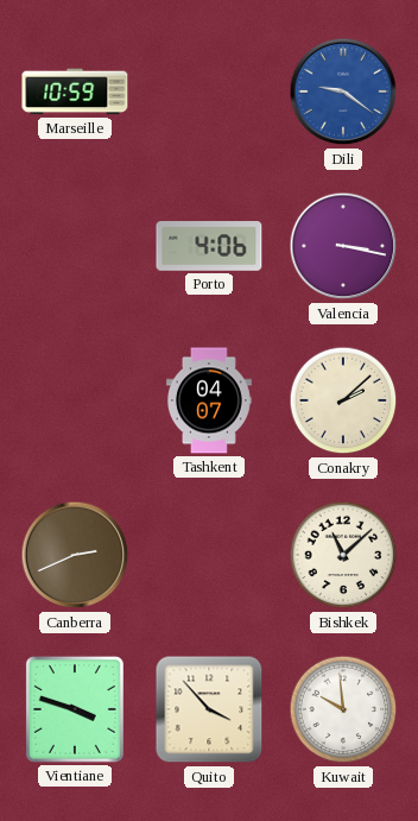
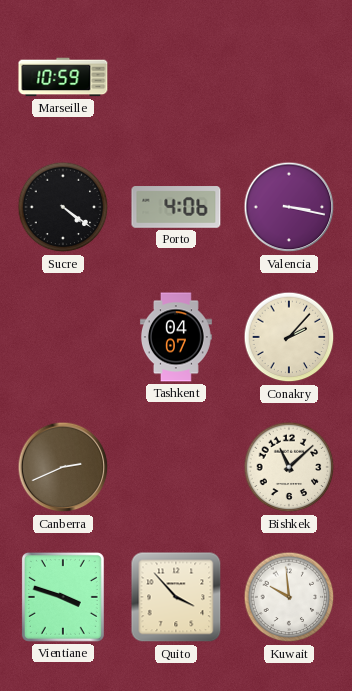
Dili: 9:21 -> none
Sucre: none -> 4:21
Conakry: 2:08 -> 2:07
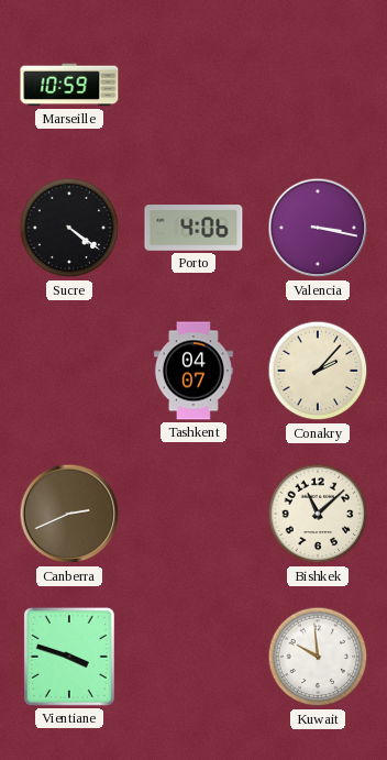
Quito: 3:53 -> none
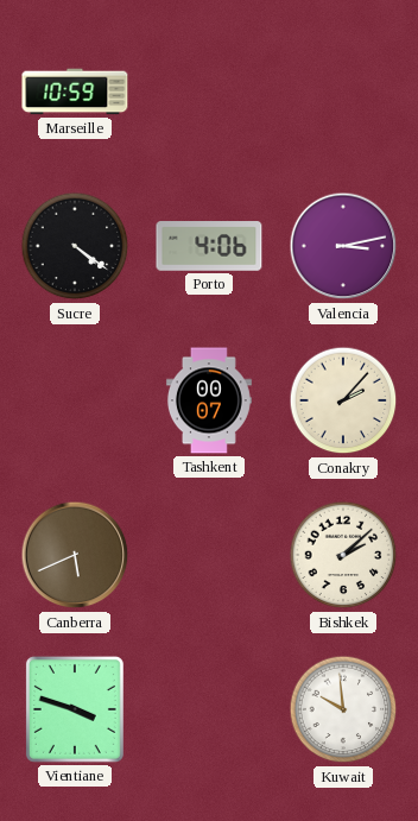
Valencia: 3:17 -> 3:13
Tashkent: 04:07 -> 00:07
Canberra: 2:41 -> 5:41
Bishkek: 11:08 -> 2:08
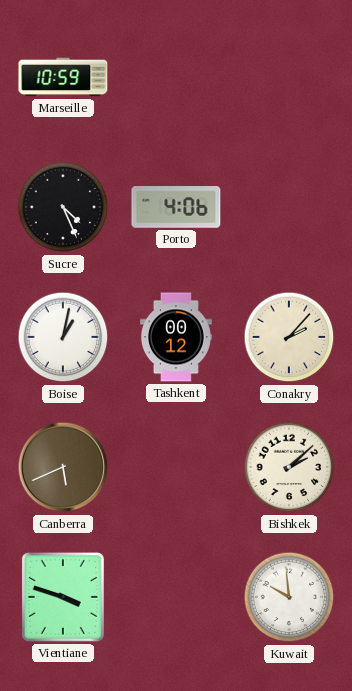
Sucre: 4:21 -> 4:26
Valencia: 3:13 -> none
Boise: none -> 1:02
Tashkent: 00:07 -> 00:12
